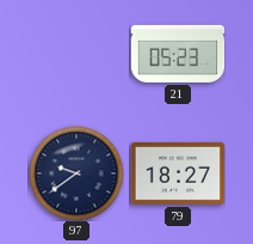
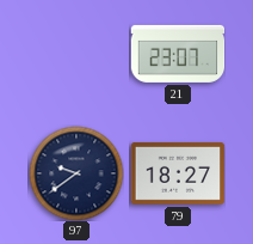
21: 05:23 -> 23:07
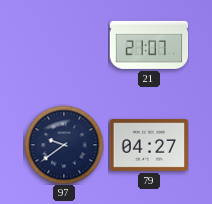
21: 23:07 -> 21:07
79: 18:27 -> 04:27
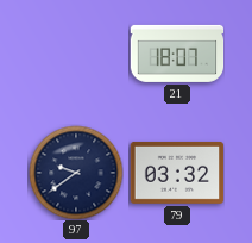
21: 21:07 -> 18:07
79: 04:27 -> 03:32
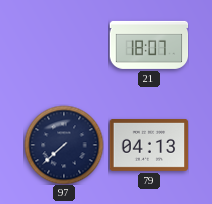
97: 9:39 -> 7:38
79: 03:32 -> 04:13
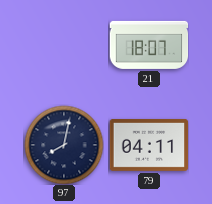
97: 7:38 -> 8:02
79: 04:13 -> 04:11
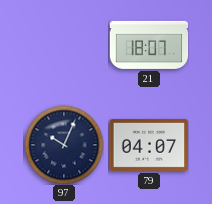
97: 8:02 -> 10:04
79: 04:11 -> 04:07
